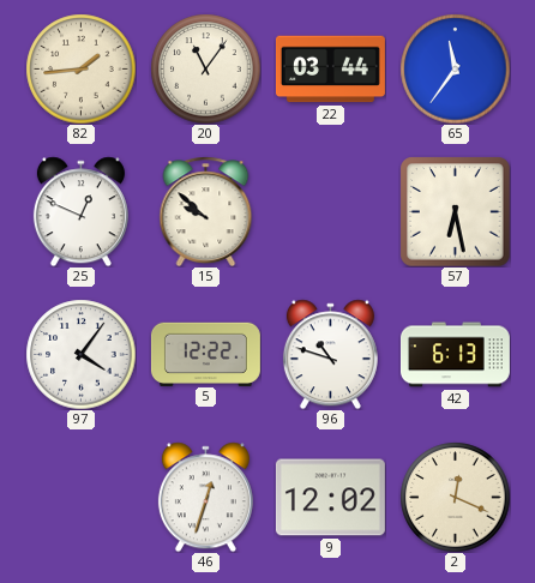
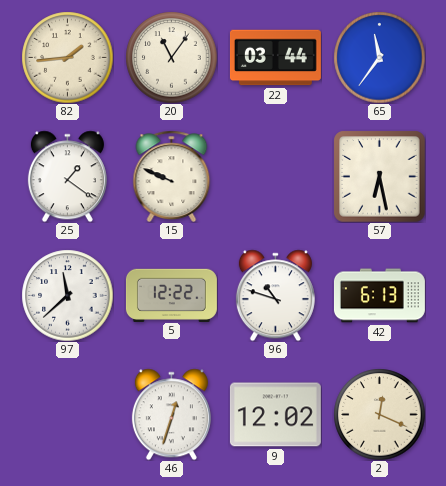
25: 12:49 -> 1:21
15: 9:52 -> 9:49
97: 4:06 -> 11:38
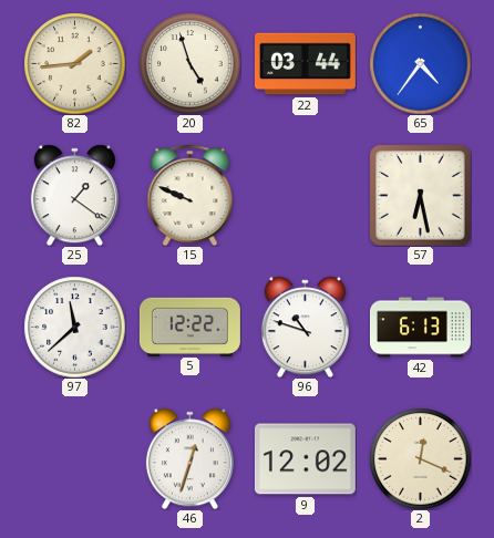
20: 11:06 -> 4:57
65: 11:36 -> 4:36
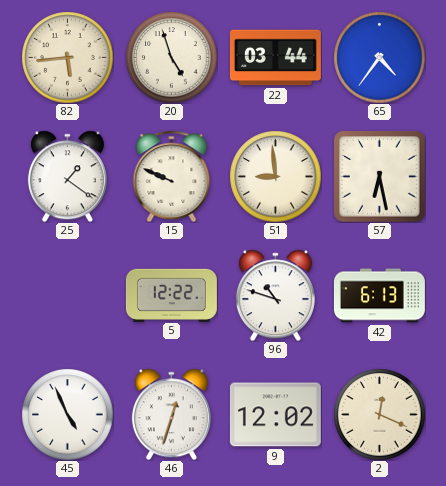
82: 1:44 -> 5:44
51: none -> 8:59
97: 11:38 -> none
45: none -> 4:56
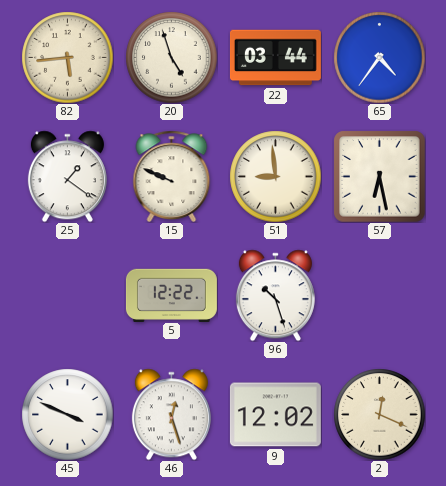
96: 10:48 -> 10:27
42: 6:13 -> none
45: 4:56 -> 3:49
46: 12:33 -> 12:27
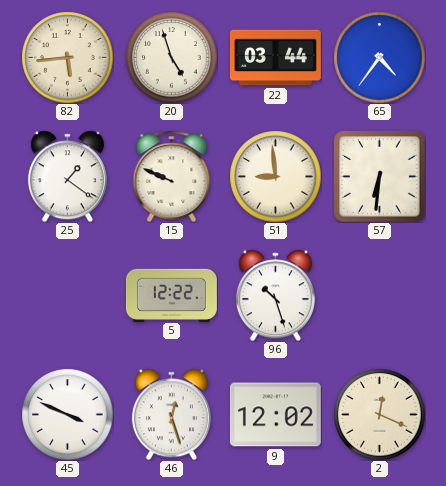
57: 6:28 -> 6:31
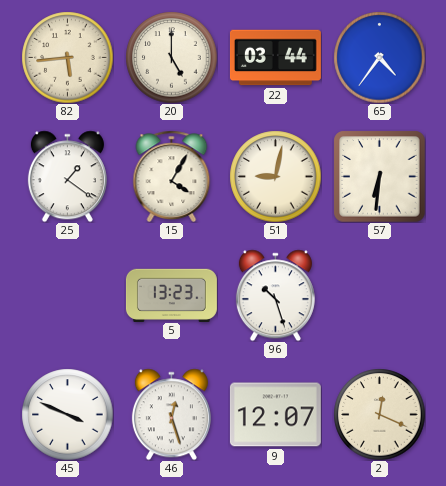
20: 4:57 -> 5:00
15: 9:49 -> 4:05
51: 8:59 -> 9:02
5: 12:22 -> 13:23
9: 12:02 -> 12:07
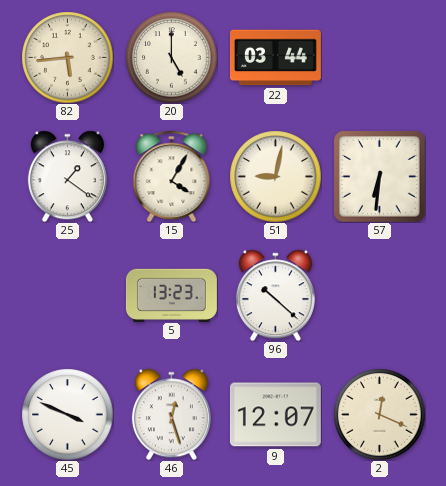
65: 4:36 -> none
96: 10:27 -> 10:22
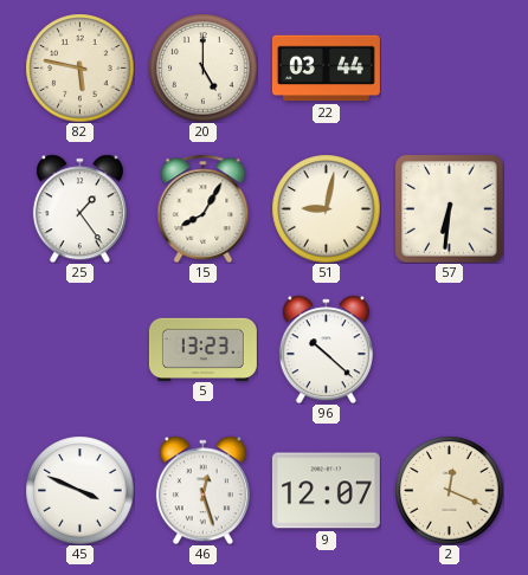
82: 5:44 -> 5:47
25: 1:21 -> 1:24
15: 4:05 -> 8:05
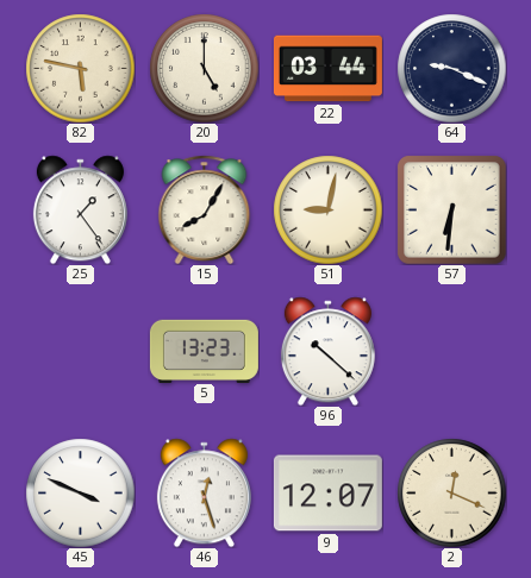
64: none -> 9:19
